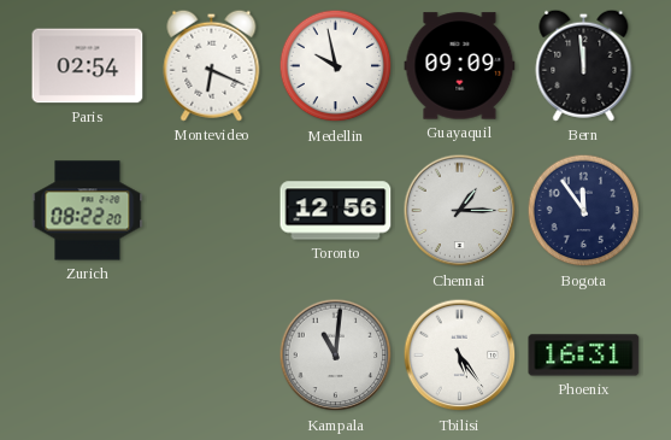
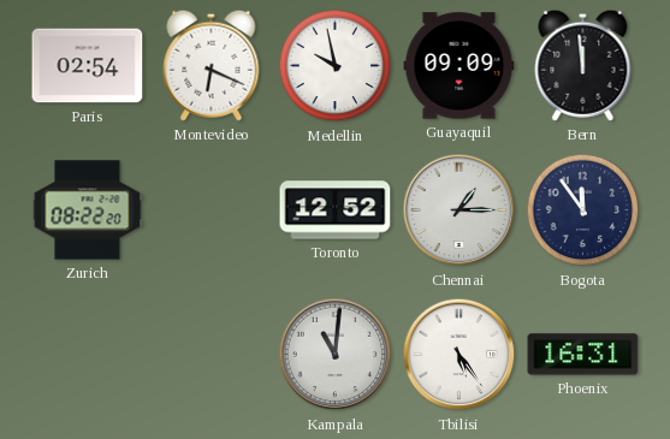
Toronto: 12:56 -> 12:52
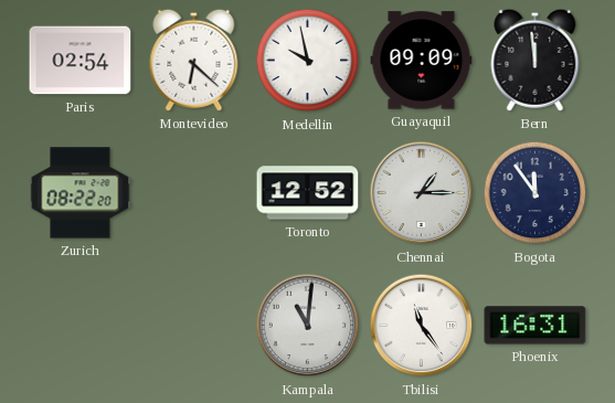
Montevideo: 6:19 -> 6:22
Tbilisi: 5:24 -> 11:24
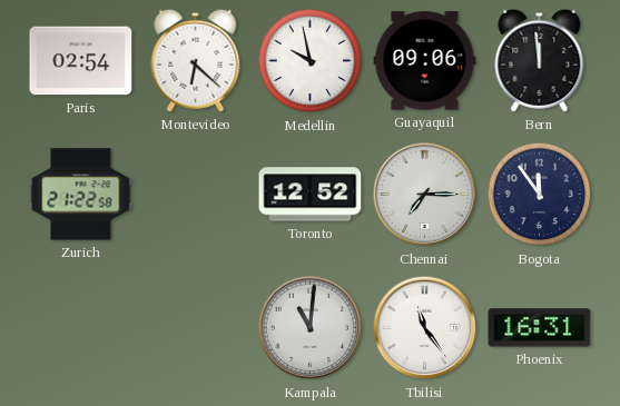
Guayaquil: 09:09 -> 09:06
Zurich: 08:22 -> 21:22
Chennai: 1:15 -> 7:15
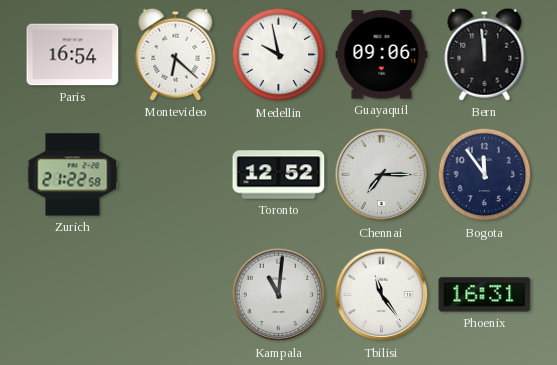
Paris: 02:54 -> 16:54
